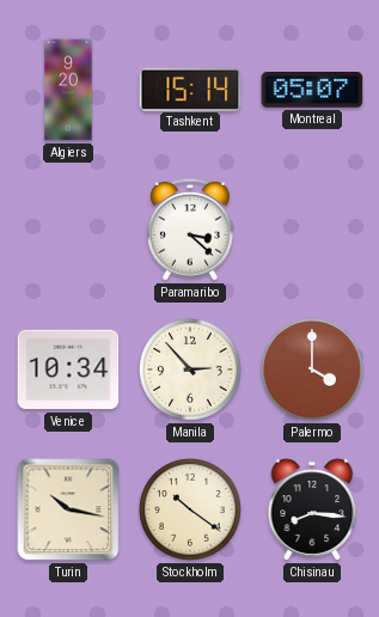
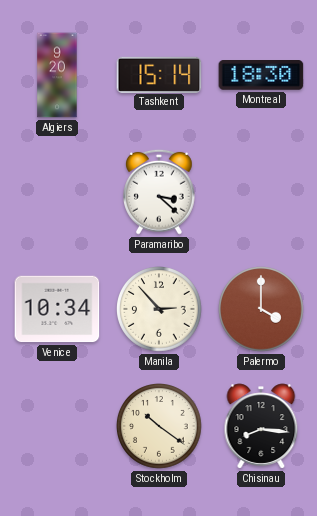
Montreal: 05:07 -> 18:30
Turin: 10:17 -> none
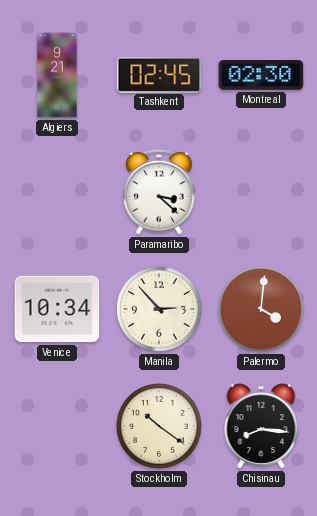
Algiers: 9:20 -> 9:21
Tashkent: 15:14 -> 02:45
Montreal: 18:30 -> 02:30
Palermo: 4:00 -> 4:01
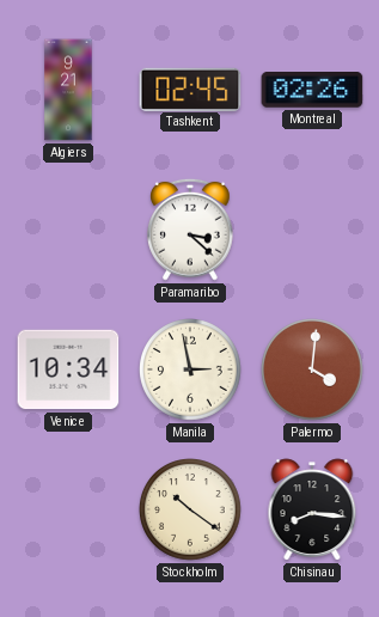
Montreal: 02:30 -> 02:26
Manila: 2:53 -> 2:58
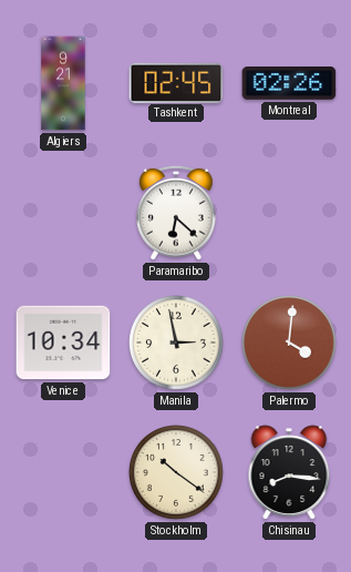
Paramaribo: 3:22 -> 6:22
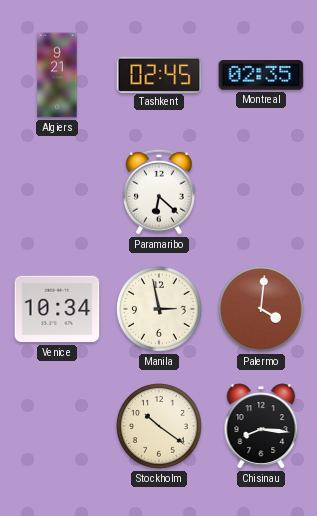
Montreal: 02:26 -> 02:35
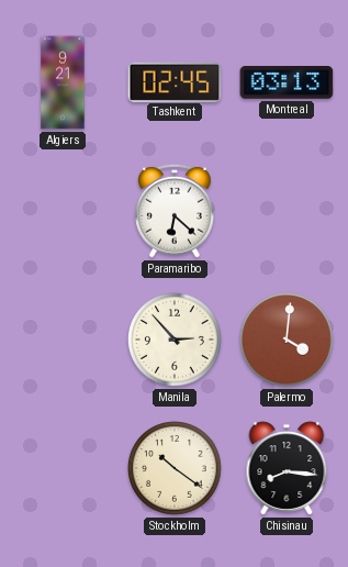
Montreal: 02:35 -> 03:13
Venice: 10:34 -> none
Manila: 2:58 -> 2:53
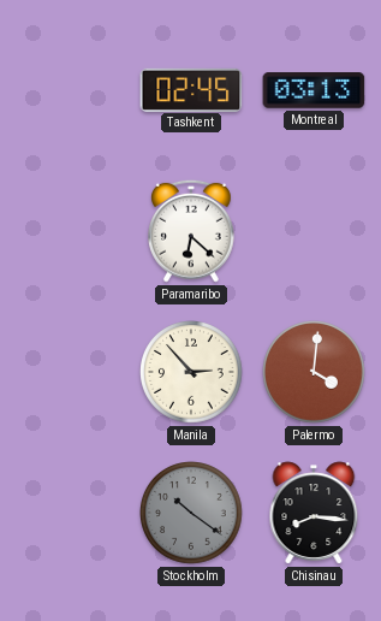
Algiers: 9:21 -> none
Stockholm dial: cream -> grey
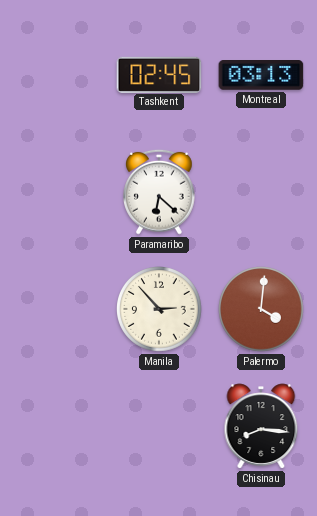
Stockholm: 10:21 -> none
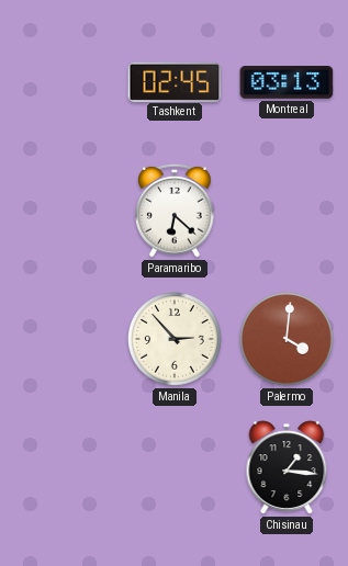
Chisinau: 8:16 -> 1:16
